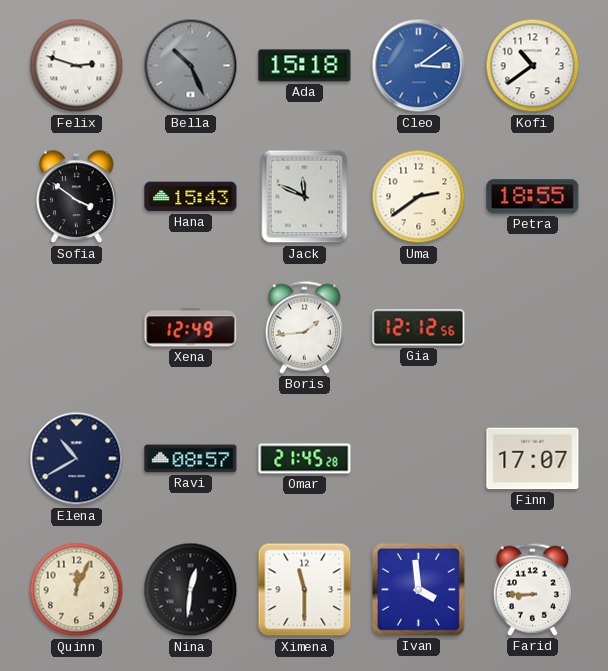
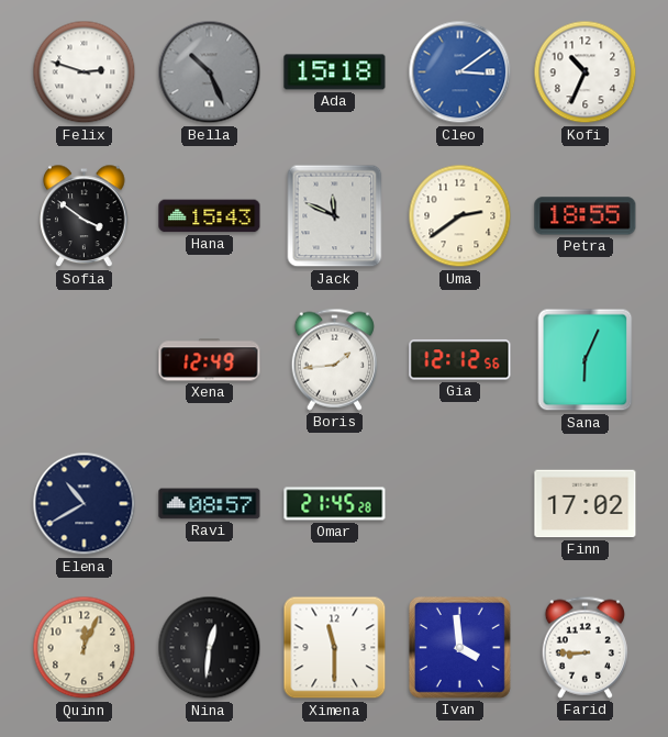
Kofi: 10:39 -> 10:34
Sana: none -> 6:04
Finn: 17:07 -> 17:02
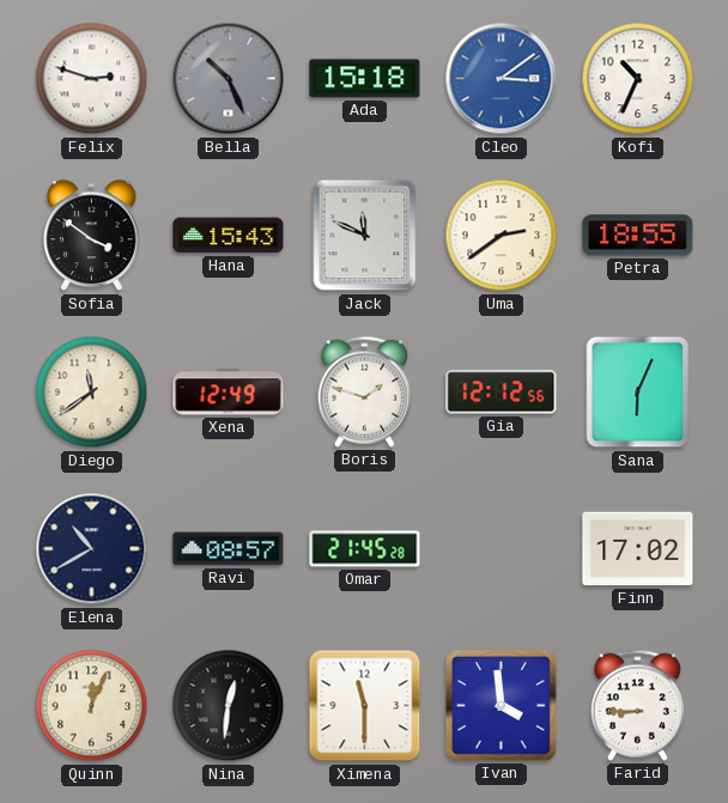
Diego: none -> 11:39
Boris: 1:44 -> 1:48
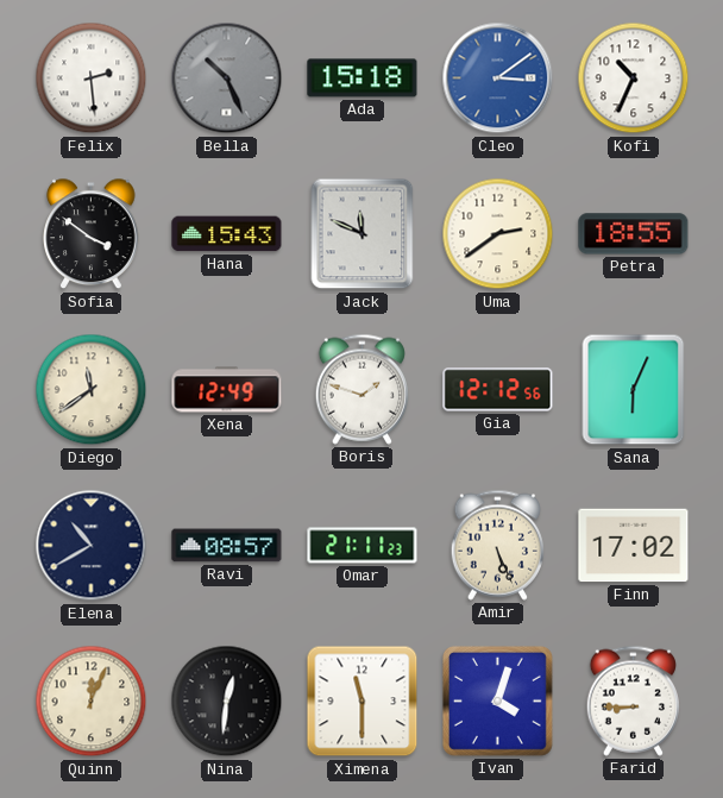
Felix: 2:48 -> 2:29
Omar: 21:45 -> 21:11
Amir: none -> 5:26
Ivan: 3:59 -> 4:03
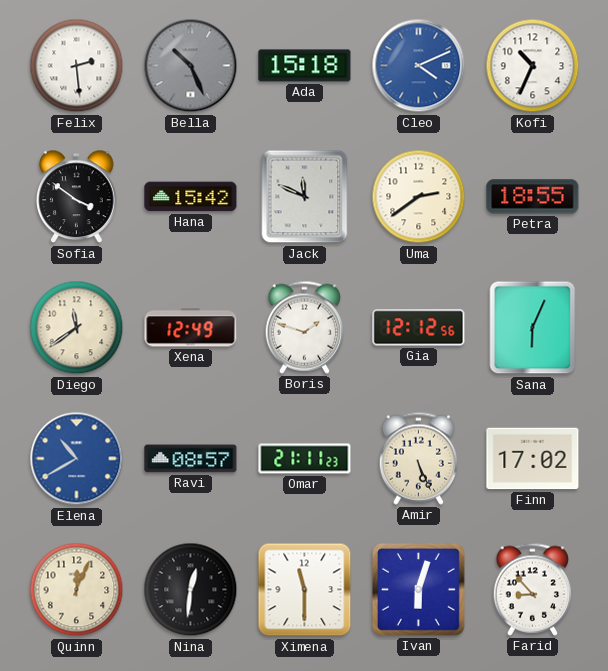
Cleo: 3:09 -> 4:11
Hana: 15:43 -> 15:42
Elena dial: navy -> blue
Ivan: 4:03 -> 6:03
Farid: 8:45 -> 8:53
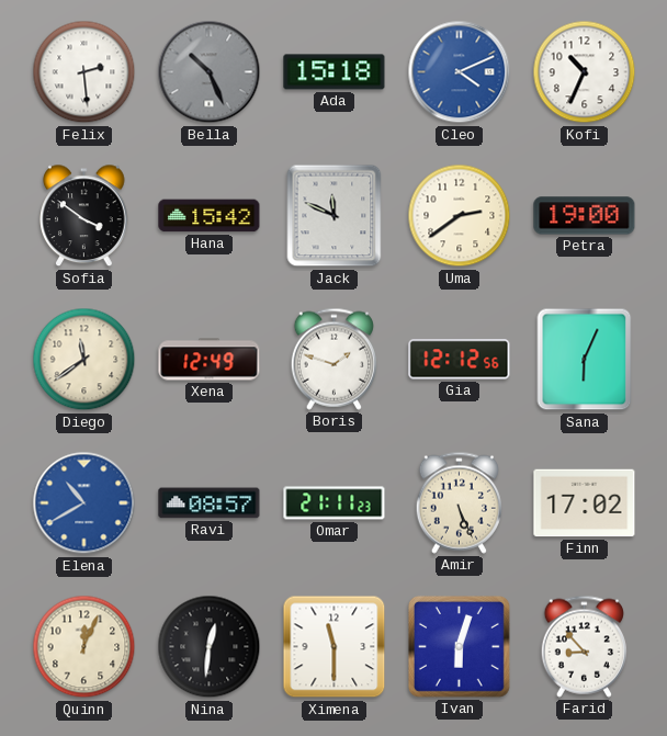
Petra: 18:55 -> 19:00
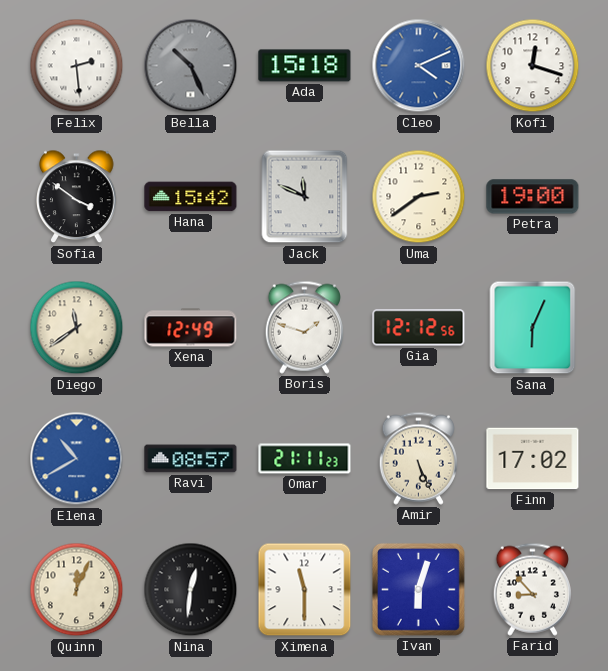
Kofi: 10:34 -> 12:18
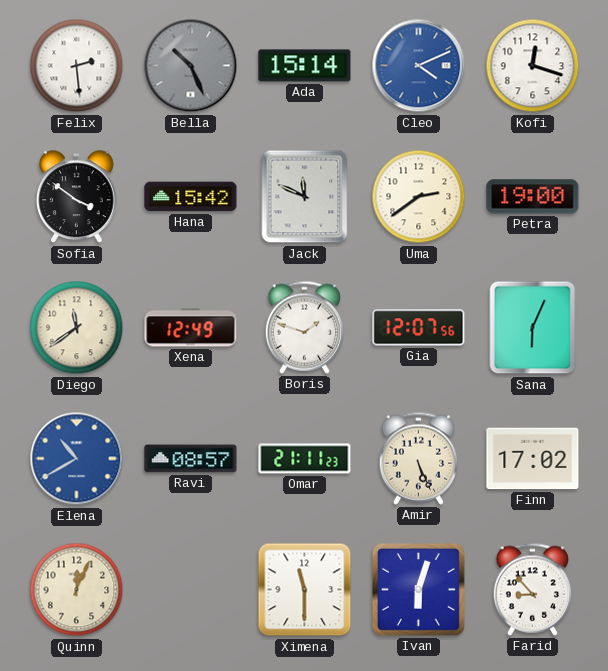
Ada: 15:18 -> 15:14
Gia: 12:12 -> 12:07
Nina: 12:31 -> none
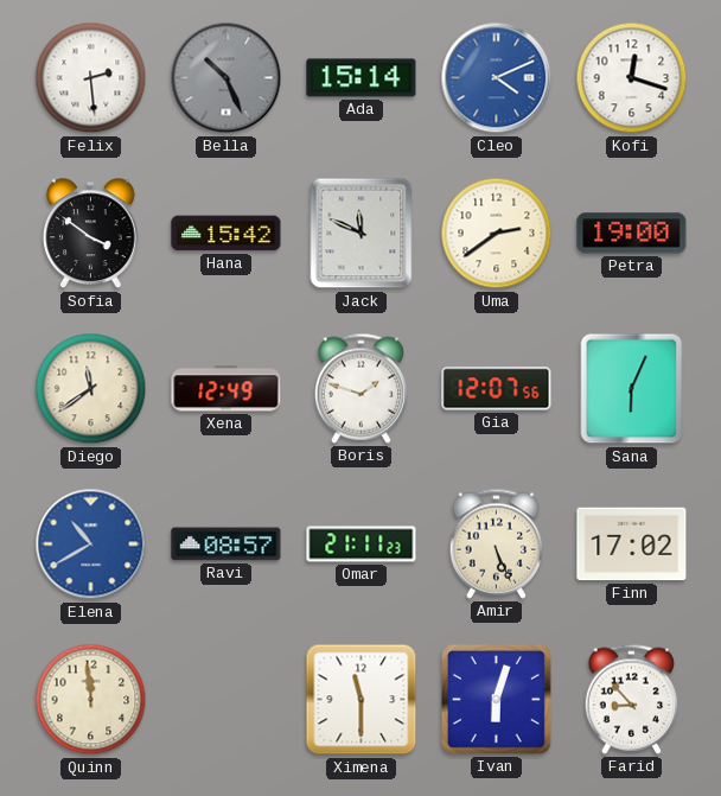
Quinn: 12:04 -> 11:59
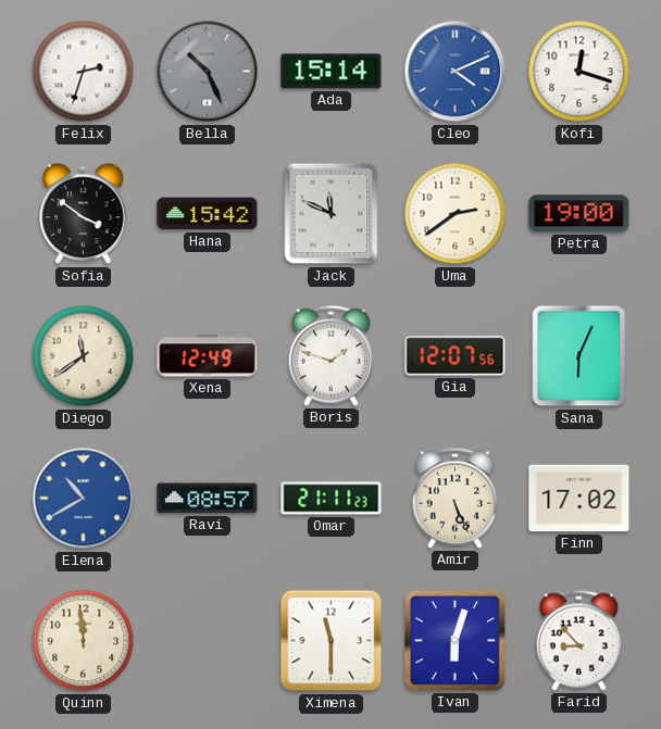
Felix: 2:29 -> 2:33
